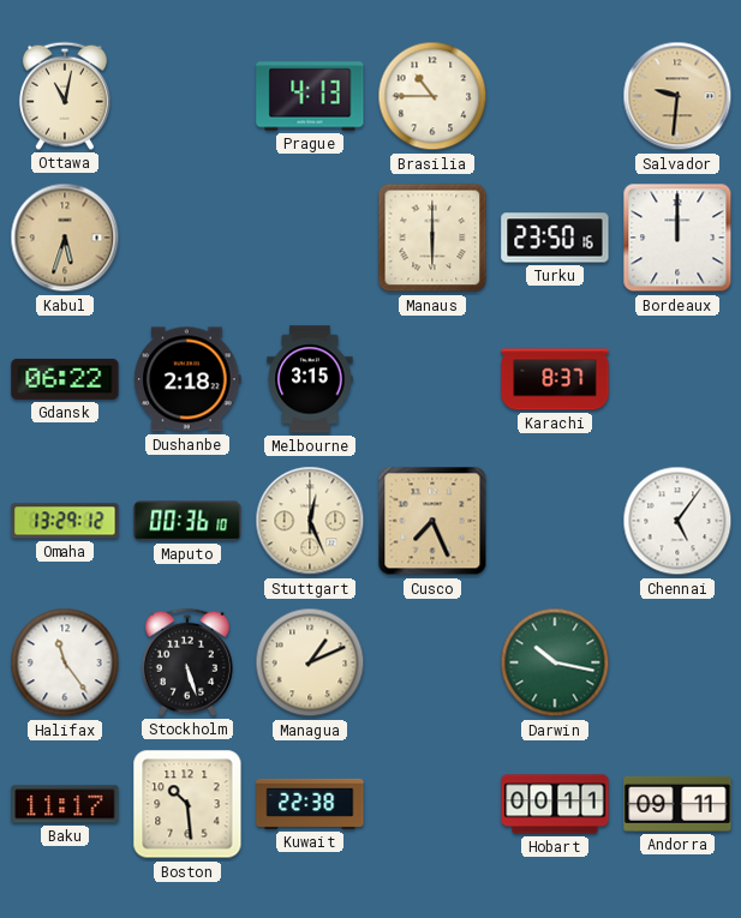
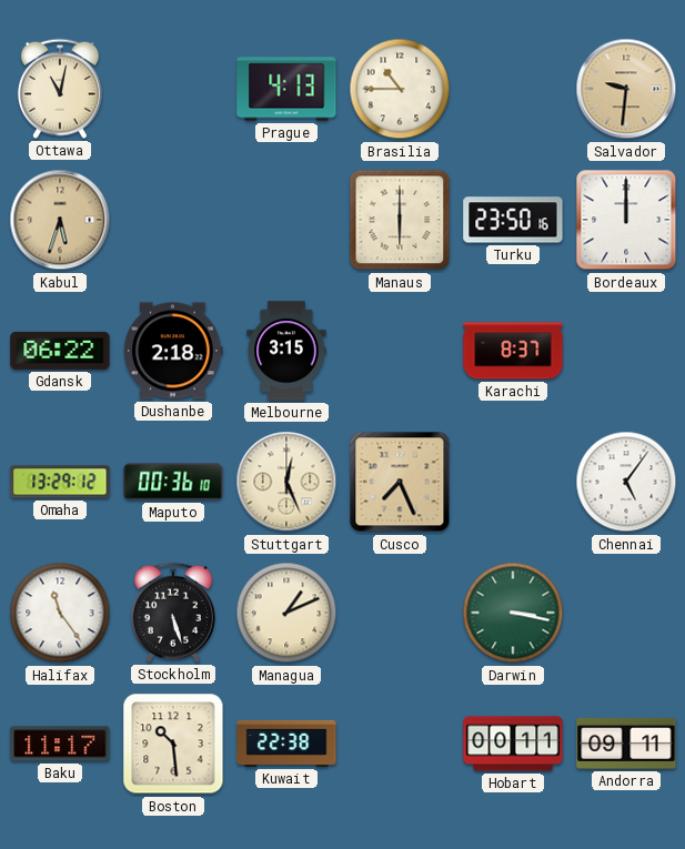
Darwin: 10:17 -> 3:17
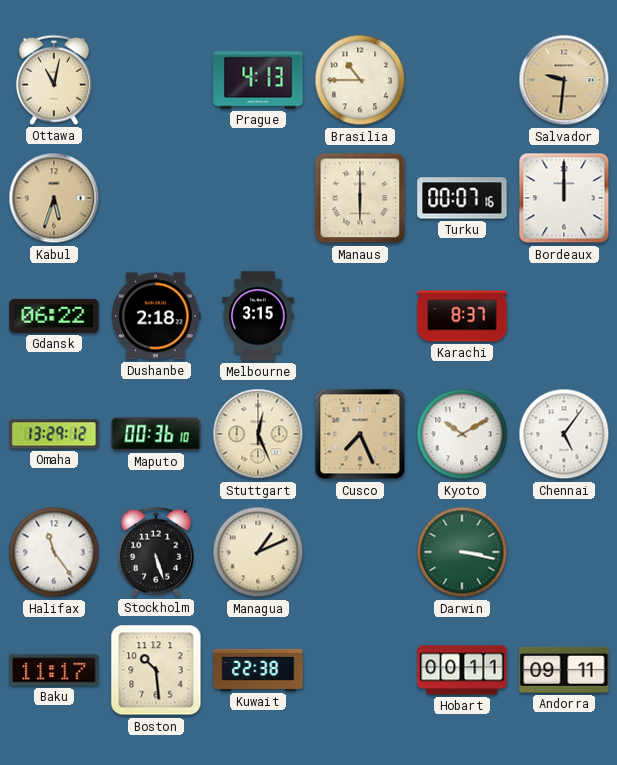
Turku: 23:50 -> 00:07
Kyoto: none -> 10:10
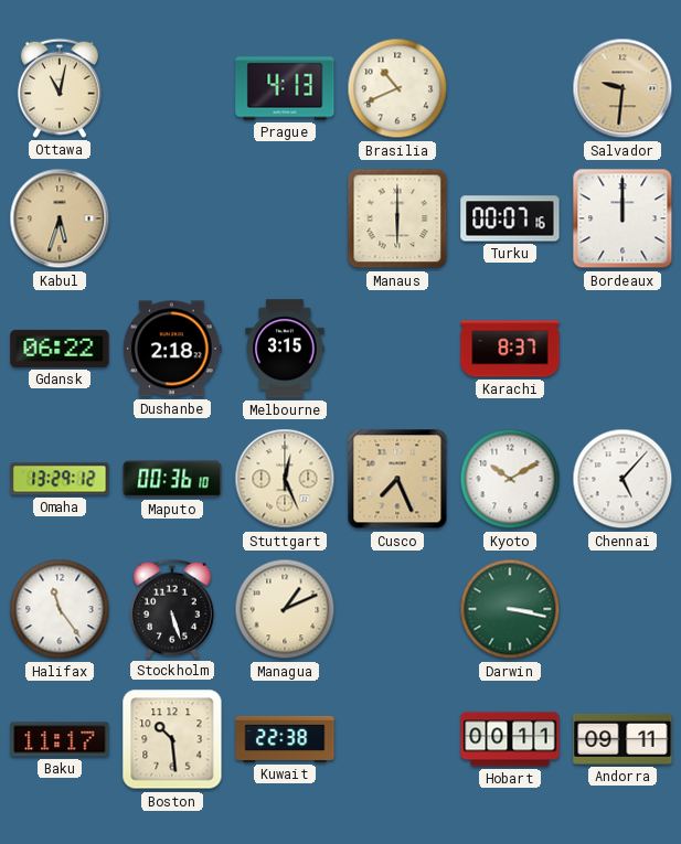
Brasilia: 10:45 -> 10:41
Chennai: 5:06 -> 5:07
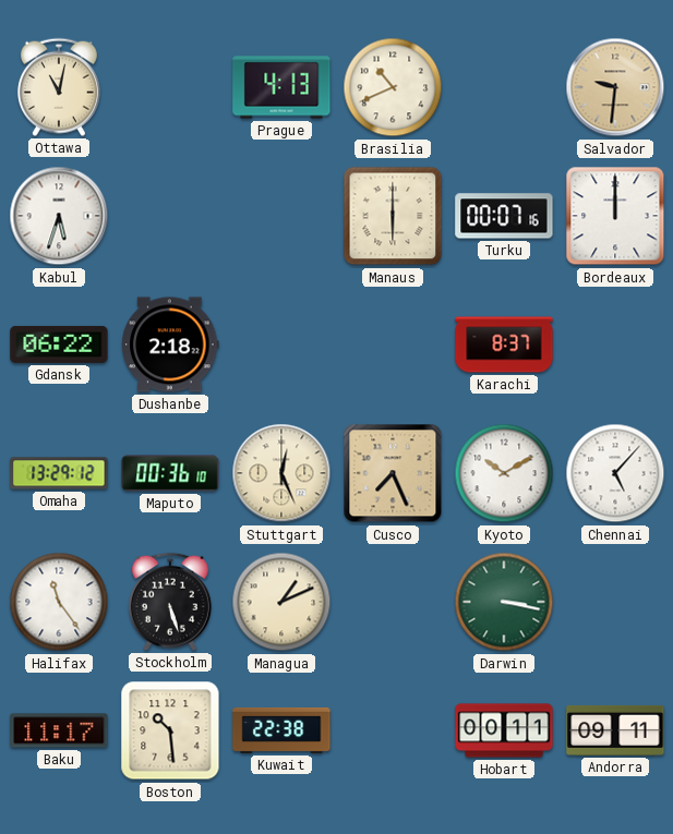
Kabul dial: champagne -> white
Melbourne: 3:15 -> none
